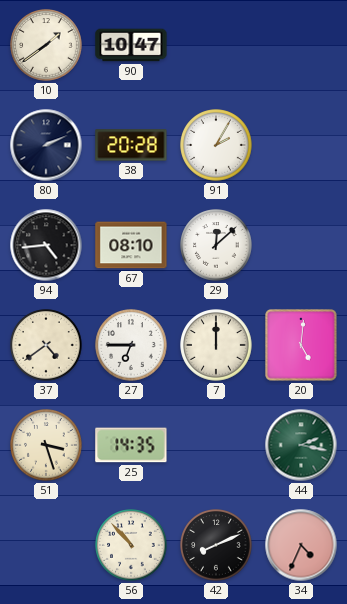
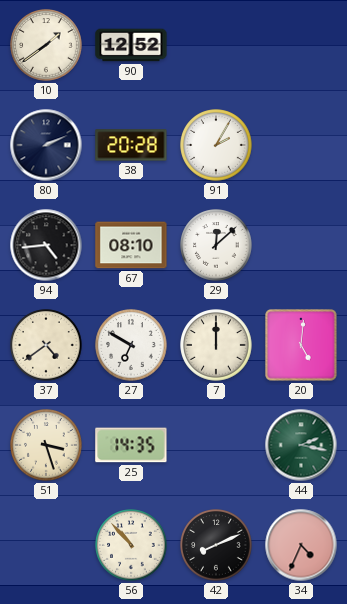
90: 10:47 -> 12:52
27: 6:45 -> 6:50
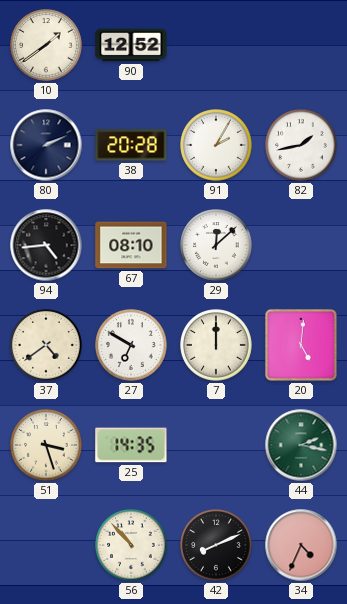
82: none -> 1:43
